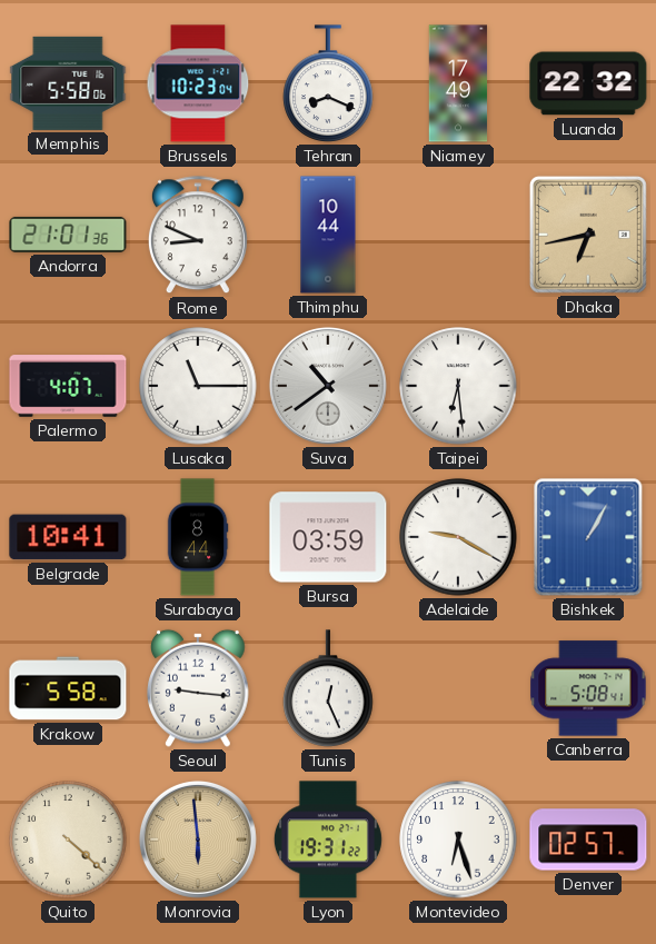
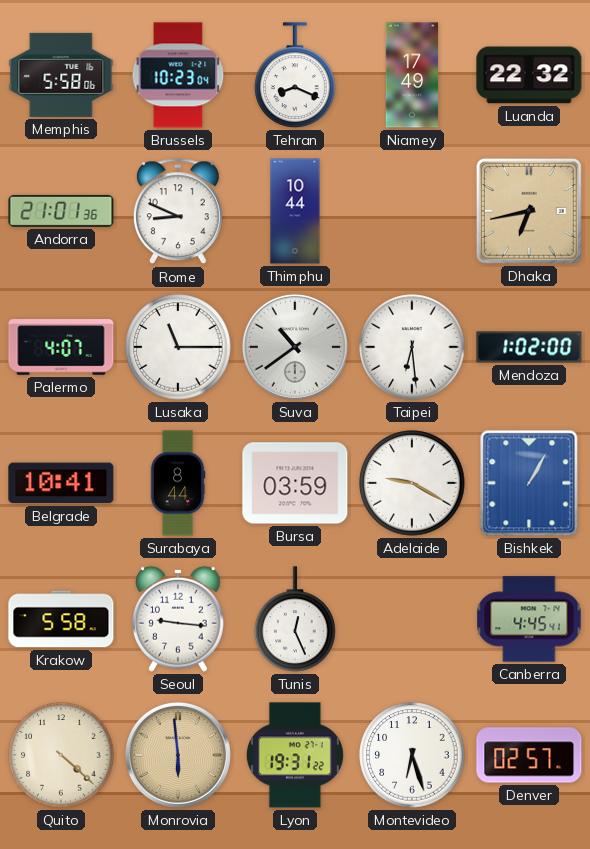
Mendoza: none -> 1:02
Canberra: 5:08 -> 4:45
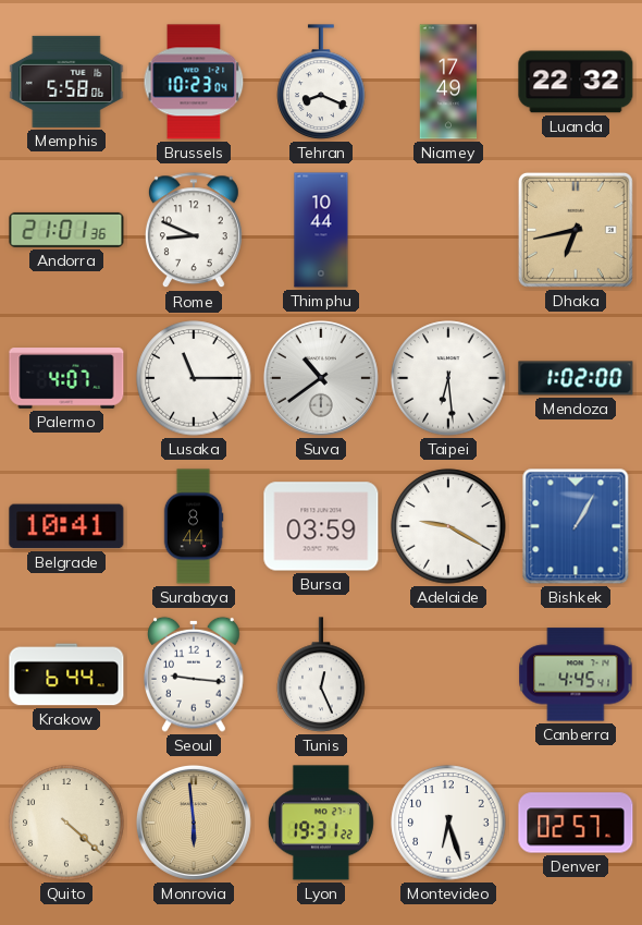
Krakow: 5:58 -> 6:44
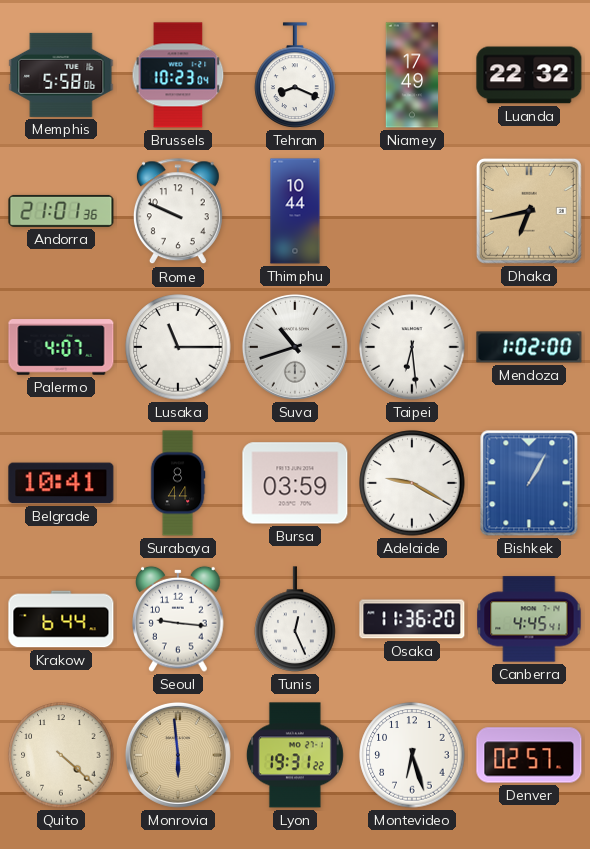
Rome: 8:49 -> 9:49
Suva: 10:39 -> 10:42
Osaka: none -> 11:36
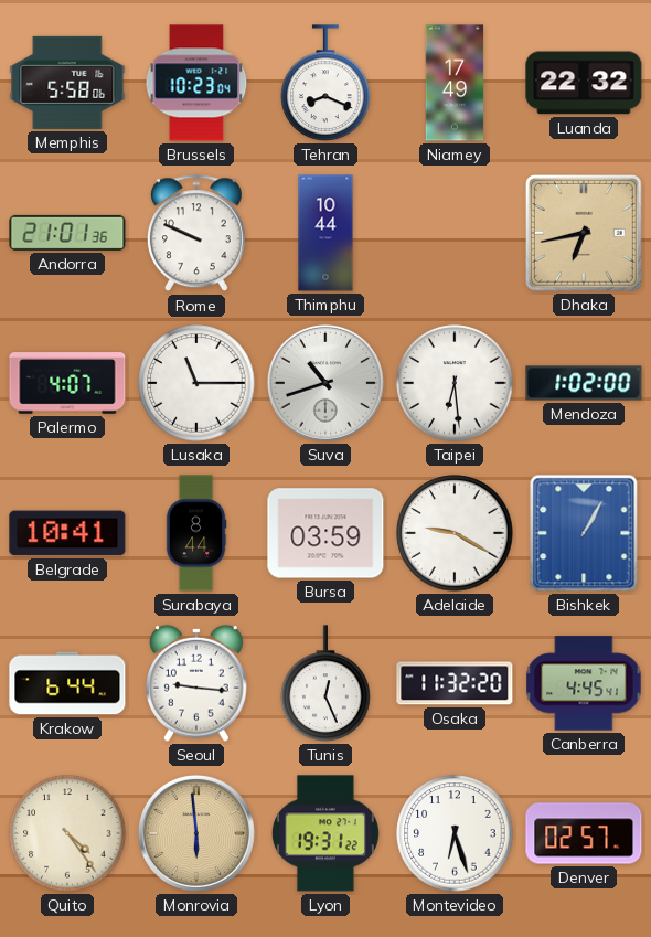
Osaka: 11:36 -> 11:32
Quito: 4:22 -> 4:24
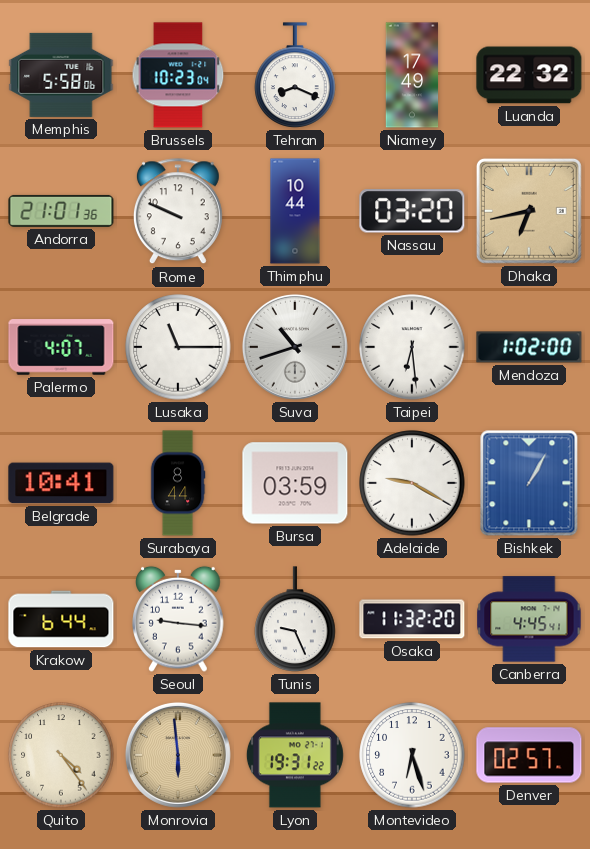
Nassau: none -> 03:20
Tunis: 12:26 -> 9:26
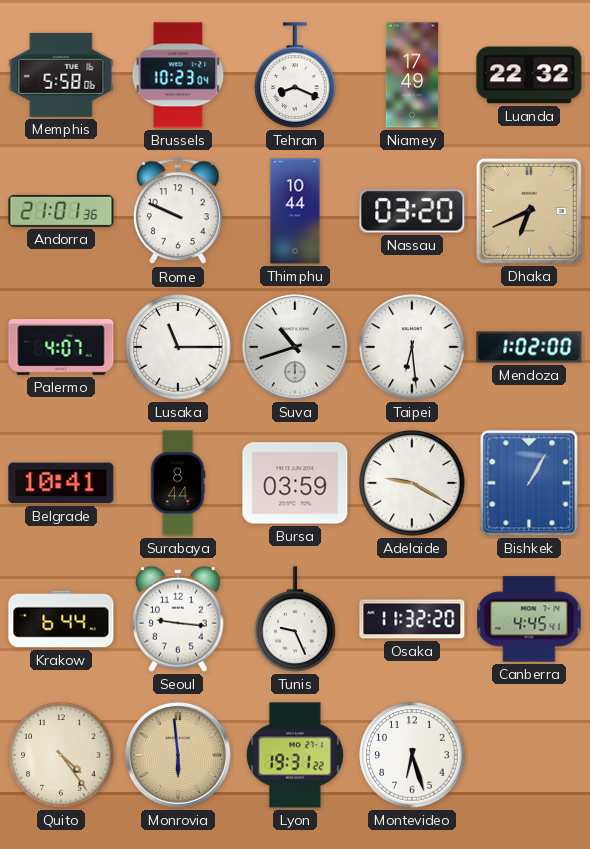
Dhaka: 6:43 -> 6:41
Denver: 02:57 -> none
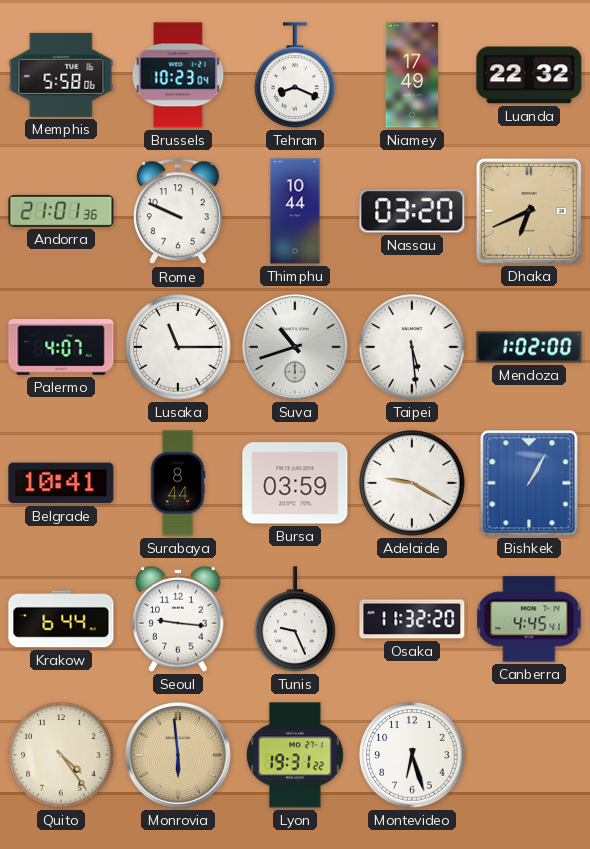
Taipei: 6:29 -> 5:29
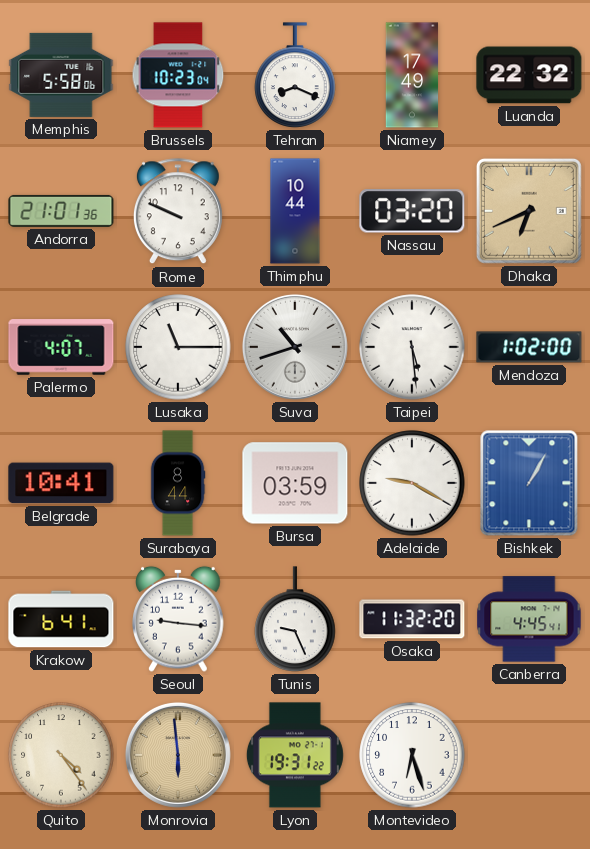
Krakow: 6:44 -> 6:41
